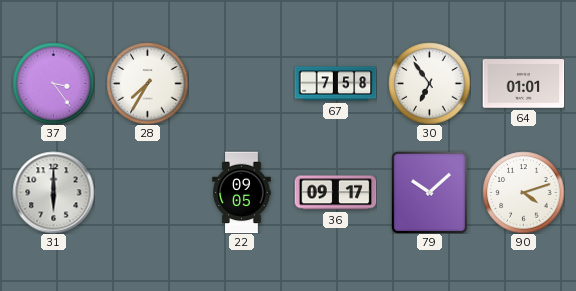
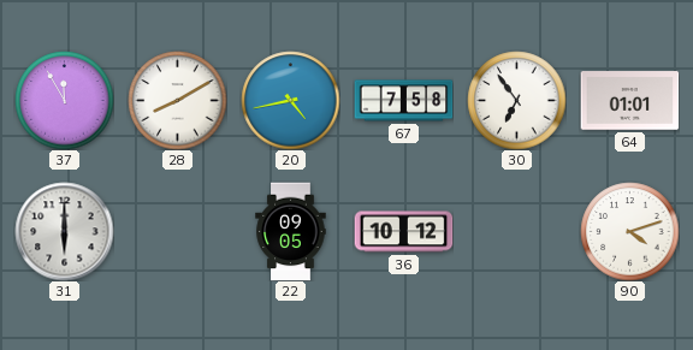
37: 3:24 -> 11:55
28: 7:35 -> 8:10
20: none -> 4:43
36: 09:17 -> 10:12
79: 10:08 -> none
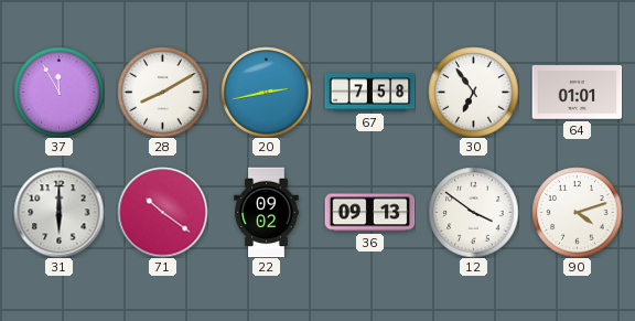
20: 4:43 -> 2:43
71: none -> 10:21
22: 09:05 -> 09:02
36: 10:12 -> 09:13
12: none -> 3:51
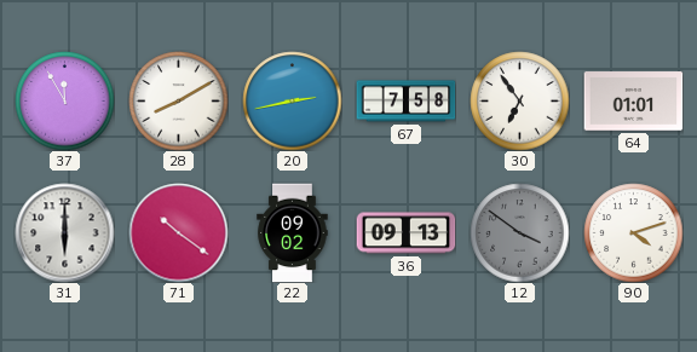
12 dial: white -> grey
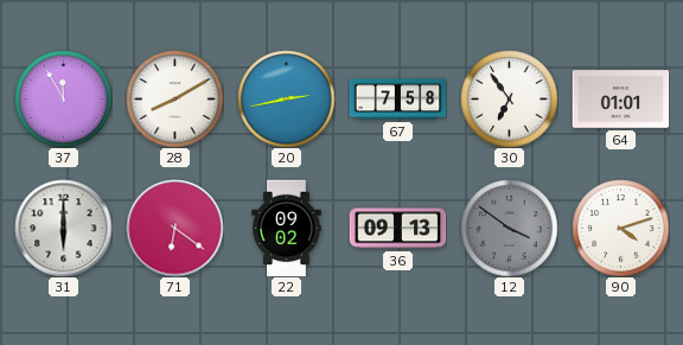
71: 10:21 -> 6:21
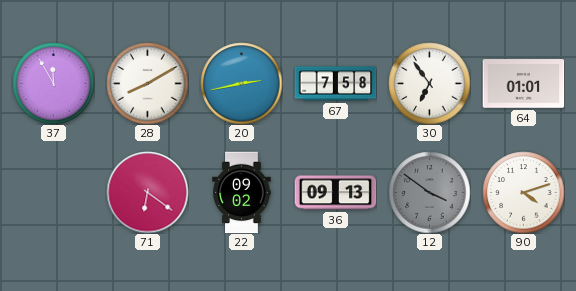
31: 6:00 -> none
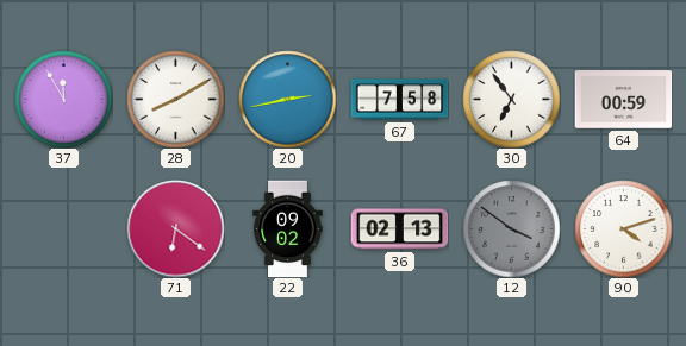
64: 01:01 -> 00:59
36: 09:13 -> 02:13
